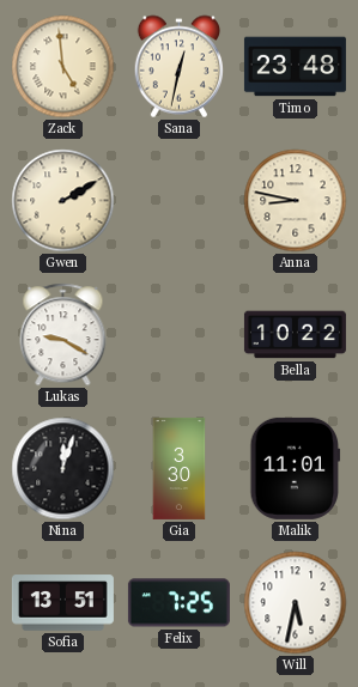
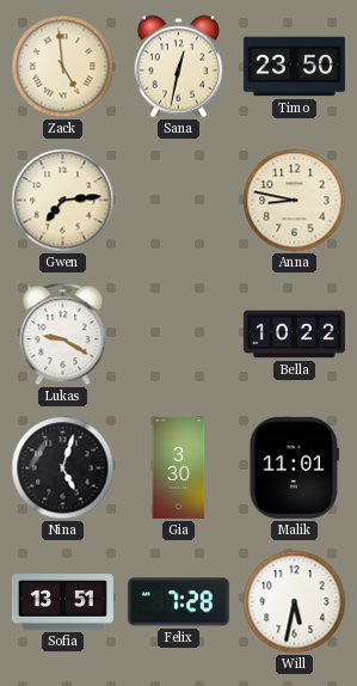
Timo: 23:48 -> 23:50
Gwen: 2:10 -> 7:14
Nina: 12:03 -> 5:03
Felix: 7:25 -> 7:28
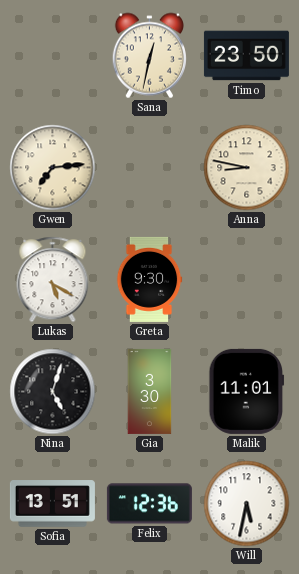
Zack: 4:59 -> none
Lukas: 9:20 -> 5:20
Greta: none -> 9:30
Bella: 10:22 -> none
Felix: 7:28 -> 12:36
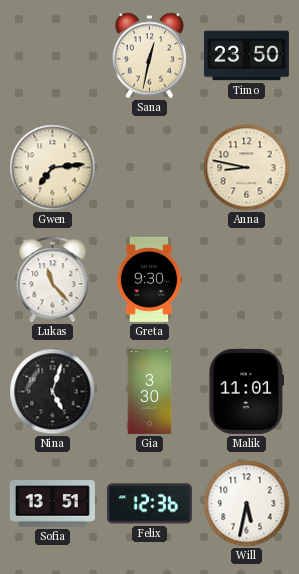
Lukas: 5:20 -> 11:23
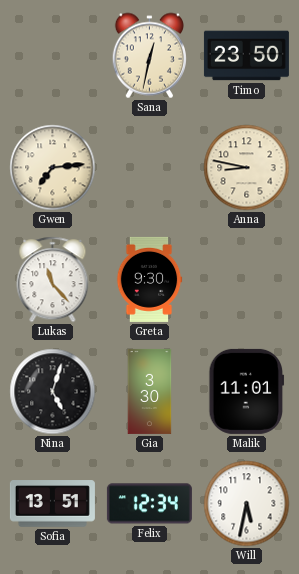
Felix: 12:36 -> 12:34
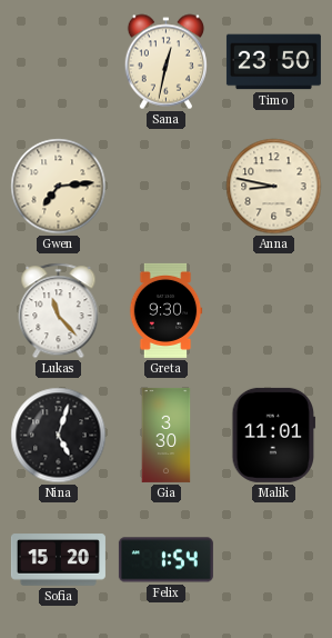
Sofia: 13:51 -> 15:20
Felix: 12:34 -> 1:54
Will: 5:32 -> none
